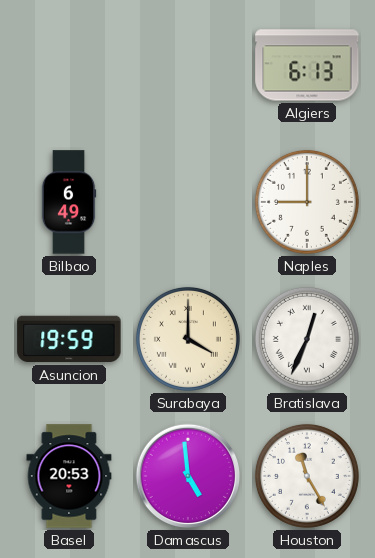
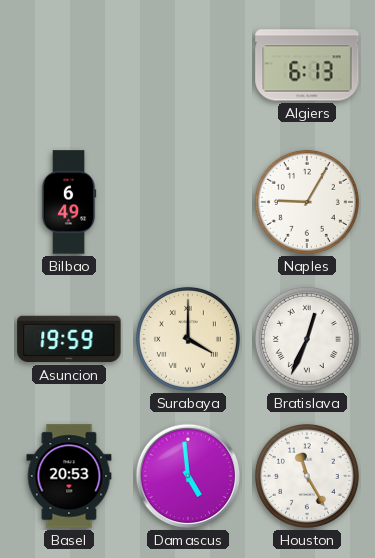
Naples: 9:00 -> 9:05
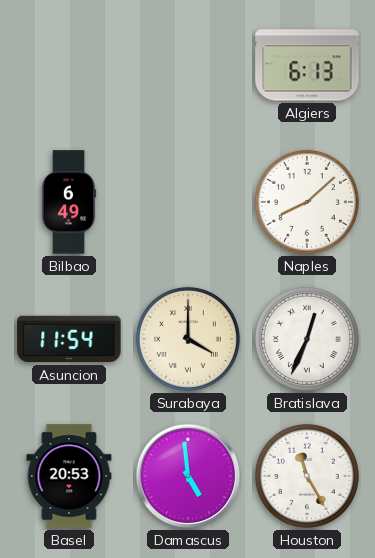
Naples: 9:05 -> 8:08
Asuncion: 19:59 -> 11:54
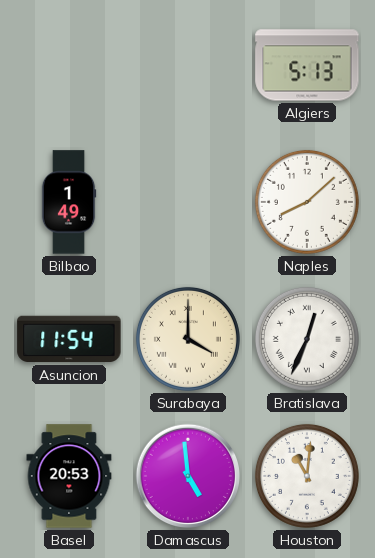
Algiers: 6:13 -> 5:13
Bilbao: 6:49 -> 1:49
Houston: 11:25 -> 11:01
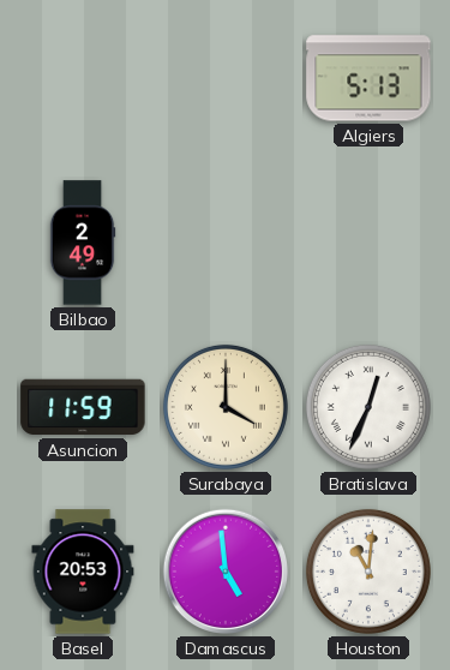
Bilbao: 1:49 -> 2:49
Naples: 8:08 -> none
Asuncion: 11:54 -> 11:59
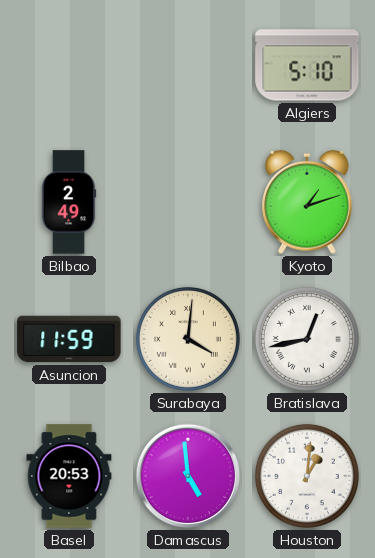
Algiers: 5:13 -> 5:10
Kyoto: none -> 1:12
Surabaya: 4:00 -> 4:01
Bratislava: 12:34 -> 12:43
Houston: 11:01 -> 1:01
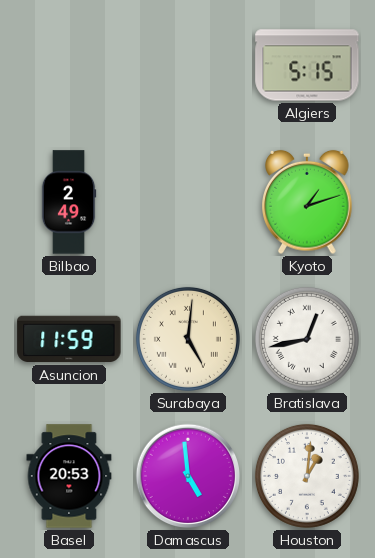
Algiers: 5:10 -> 5:15
Surabaya: 4:01 -> 5:01
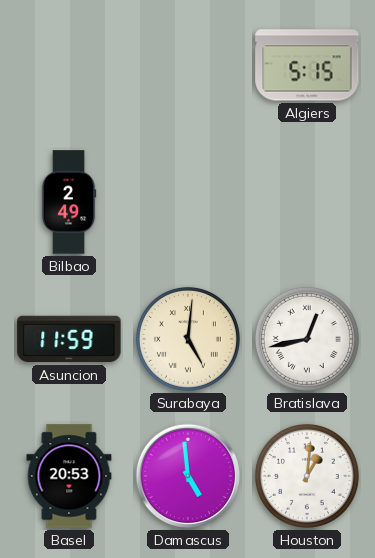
Kyoto: 1:12 -> none
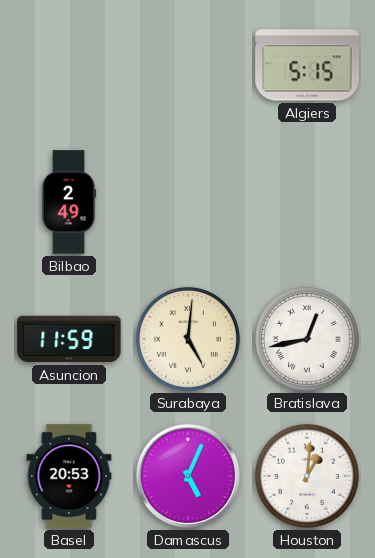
Damascus: 4:59 -> 5:04
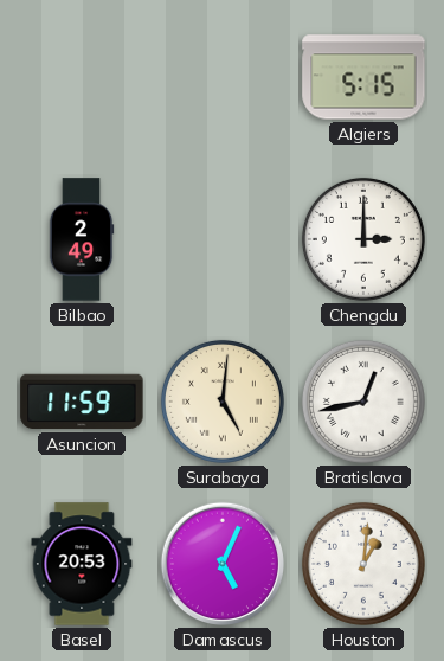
Chengdu: none -> 3:00
